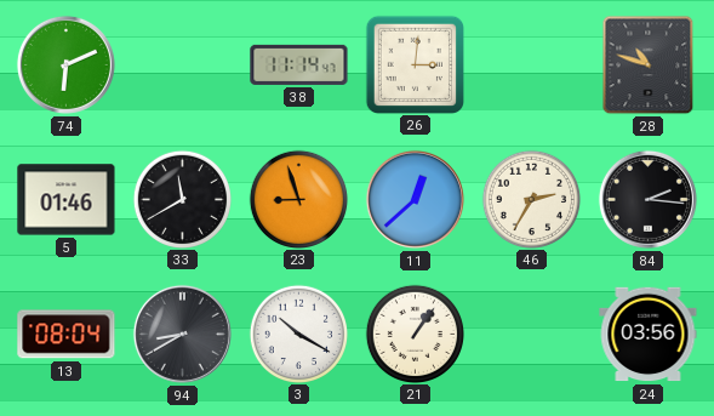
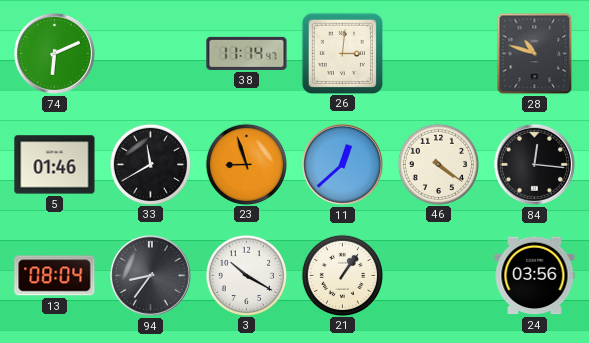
46: 2:35 -> 4:21
84: 2:16 -> 12:16
94: 8:40 -> 8:36
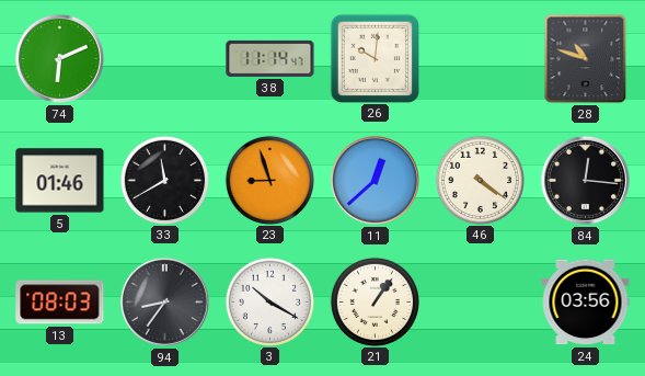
26: 3:01 -> 10:01
13: 08:04 -> 08:03
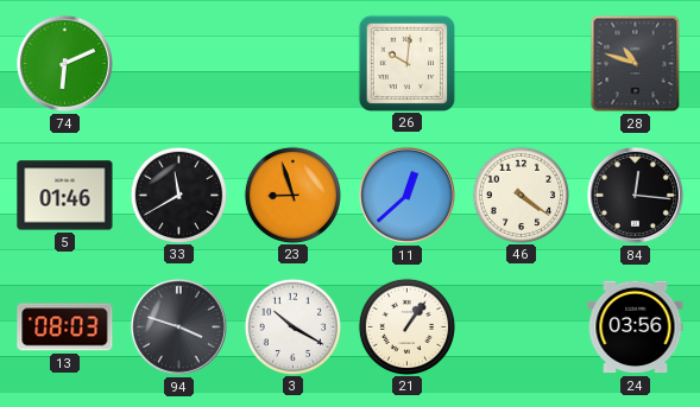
38: 11:14 -> none
94: 8:36 -> 3:48
